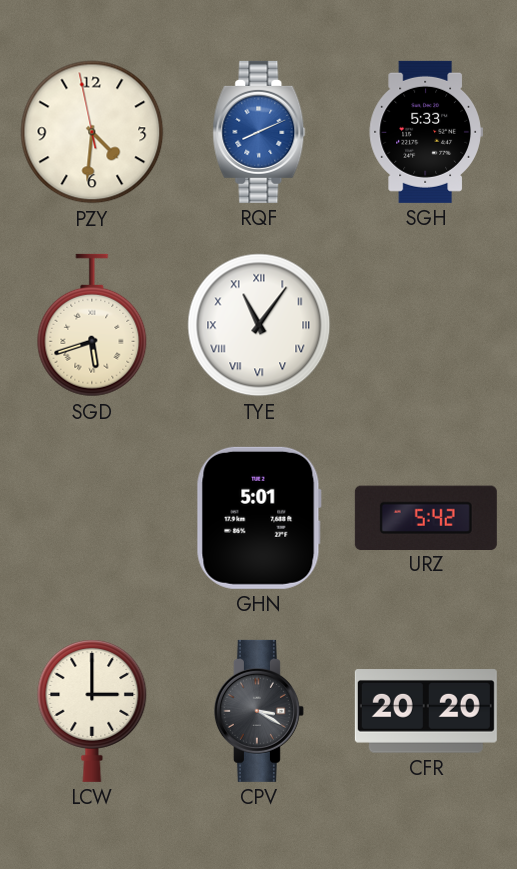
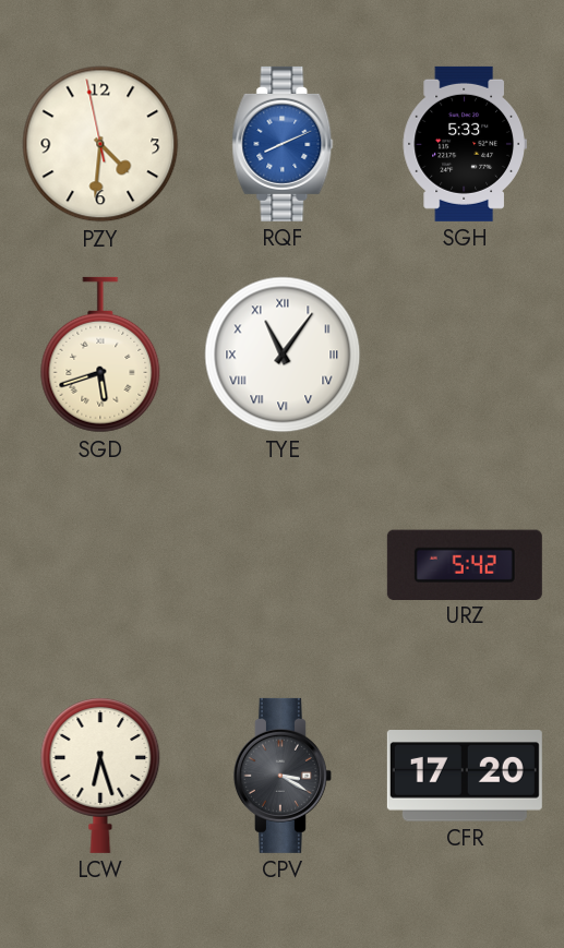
GHN: 5:01 -> none
LCW: 3:00 -> 6:27
CFR: 20:20 -> 17:20
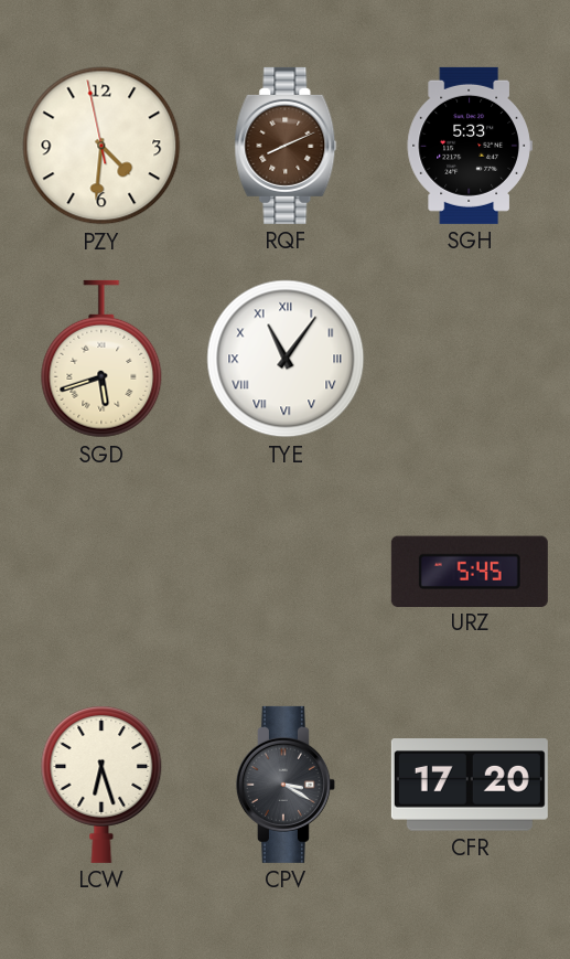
RQF dial: blue -> brown
URZ: 5:42 -> 5:45
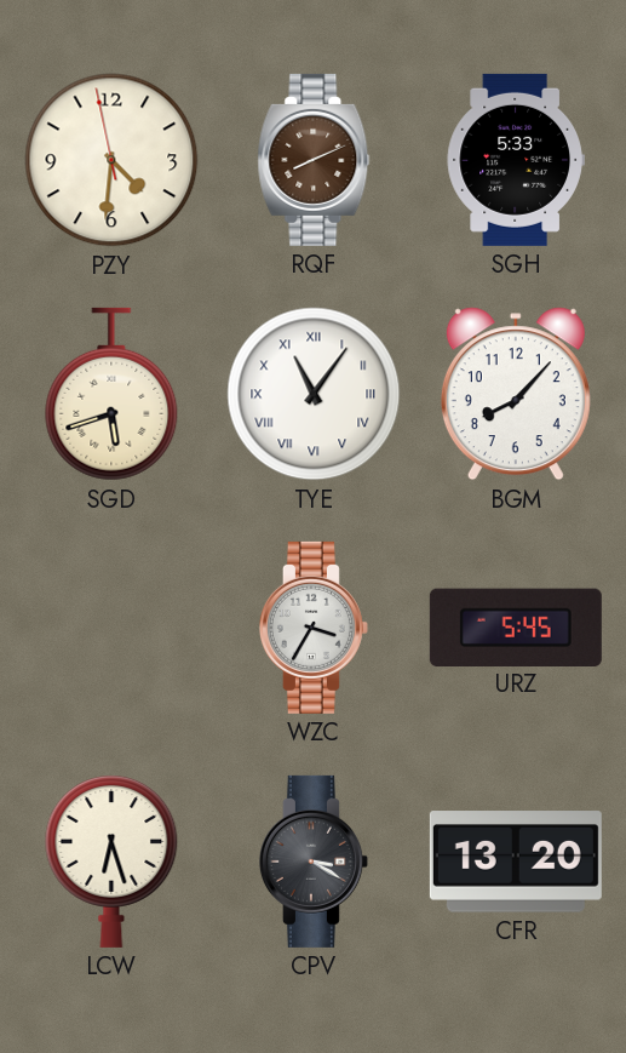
BGM: none -> 8:07
WZC: none -> 3:35
CFR: 17:20 -> 13:20
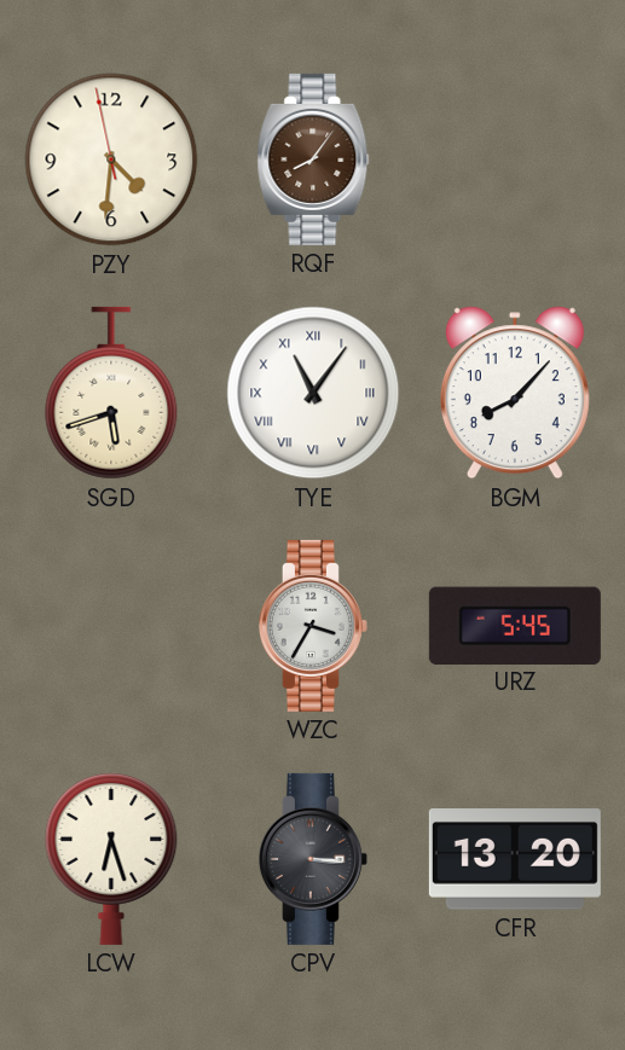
RQF: 8:11 -> 8:06
SGH: 5:33 -> none
CPV: 3:20 -> 3:16
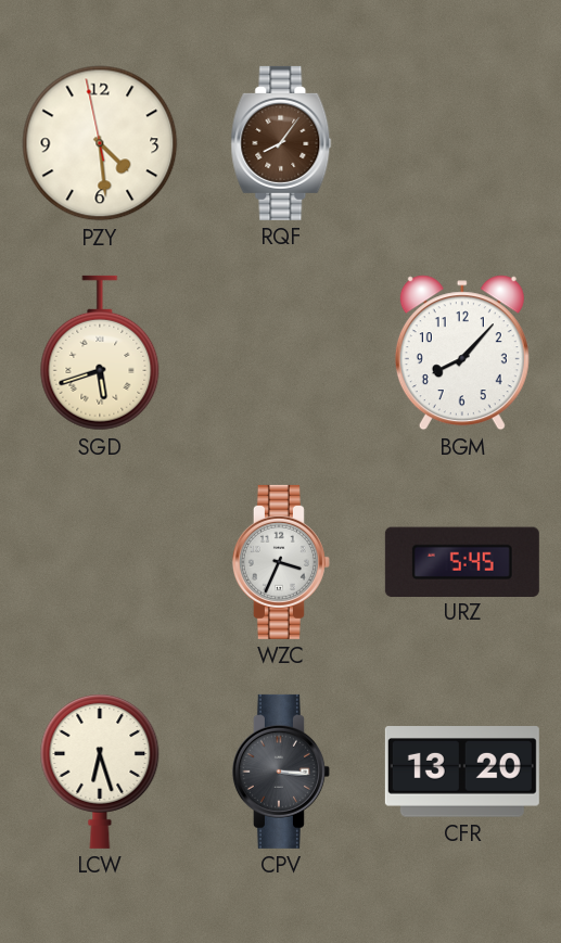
PZY: 4:30 -> 4:28
TYE: 11:06 -> none
WZC: 3:35 -> 3:34
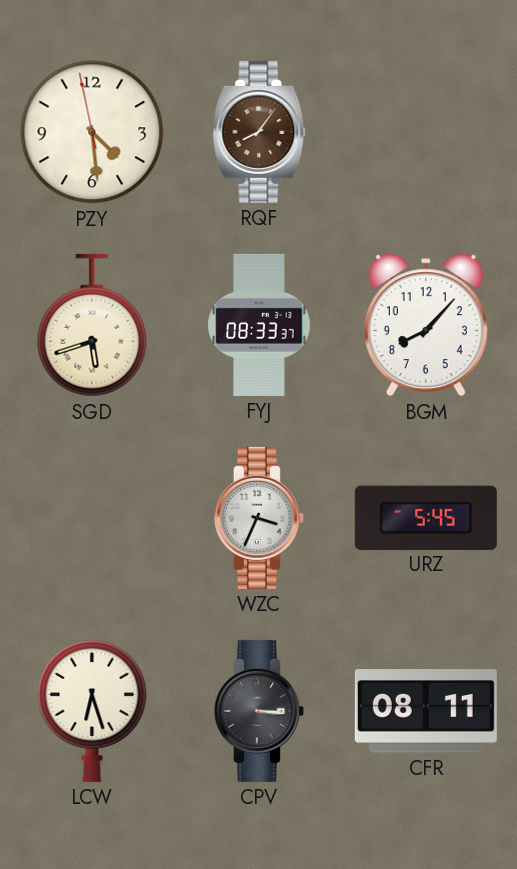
FYJ: none -> 08:33
CFR: 13:20 -> 08:11
